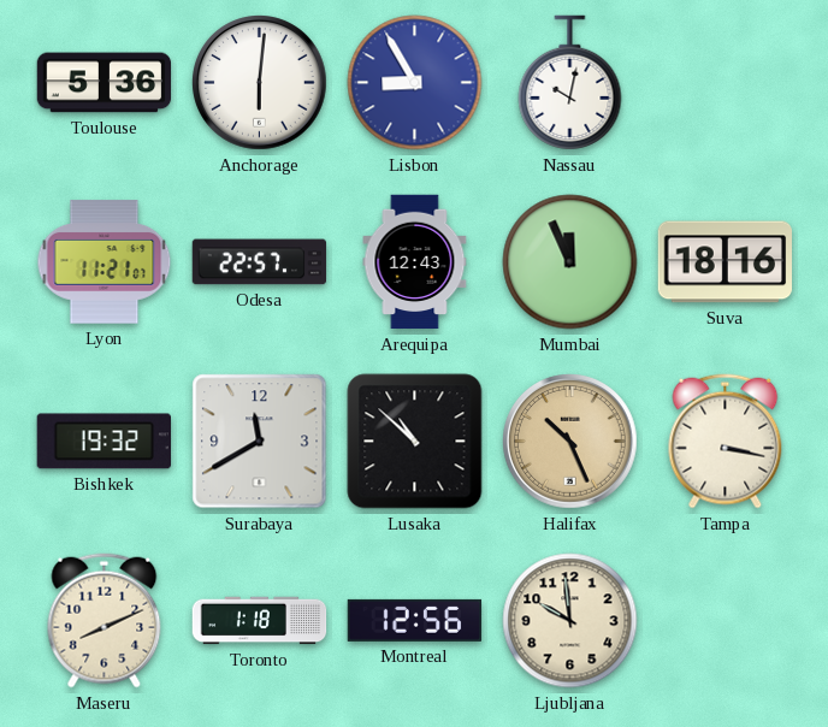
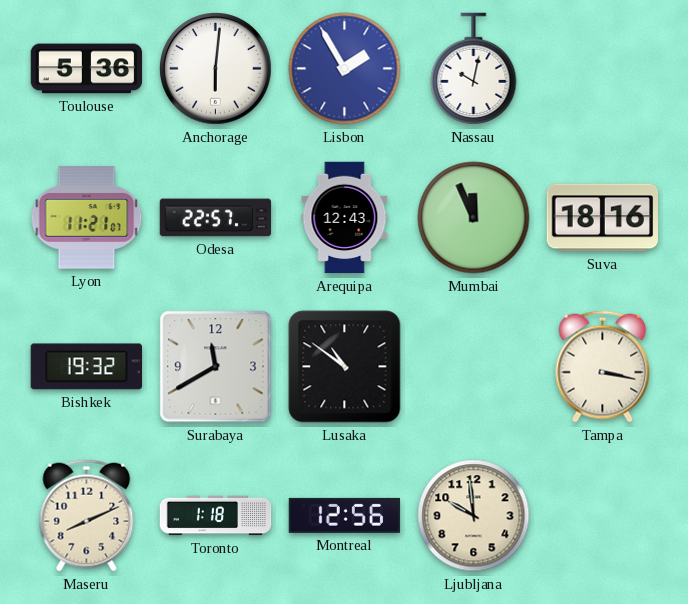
Lisbon: 8:55 -> 1:55
Lusaka: 10:52 -> 10:51
Halifax: 10:26 -> none
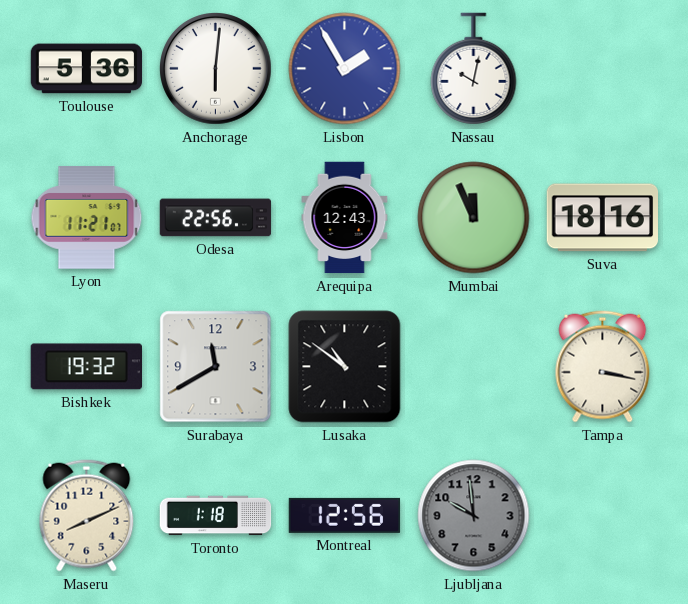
Odesa: 22:57 -> 22:56
Ljubljana dial: cream -> grey
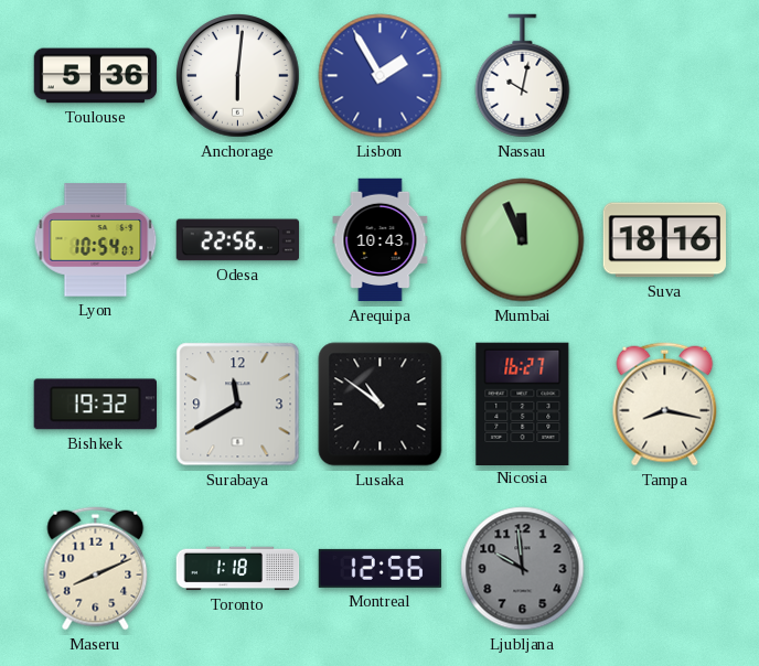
Lyon: 11:21 -> 10:54
Arequipa: 12:43 -> 10:43
Nicosia: none -> 16:27
Tampa: 3:17 -> 8:17
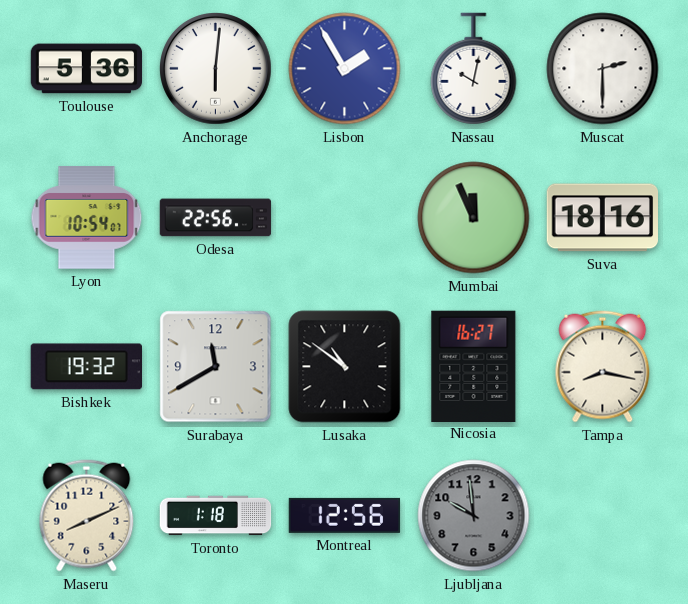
Muscat: none -> 2:30
Arequipa: 10:43 -> none
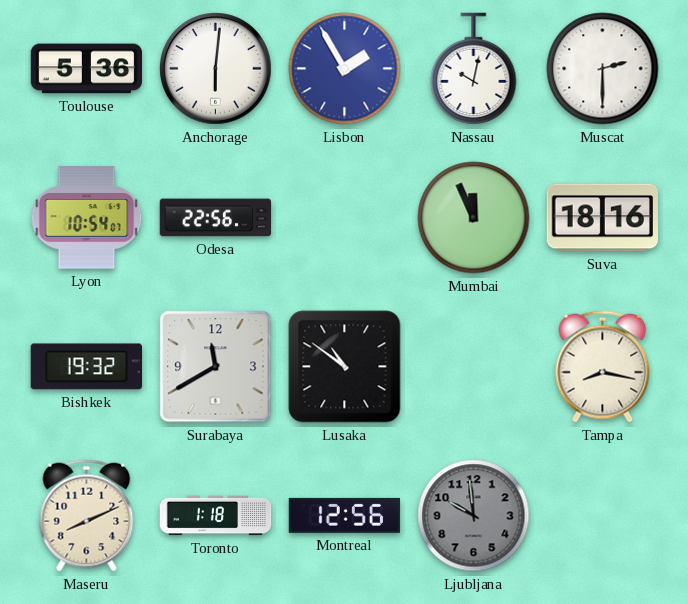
Nicosia: 16:27 -> none
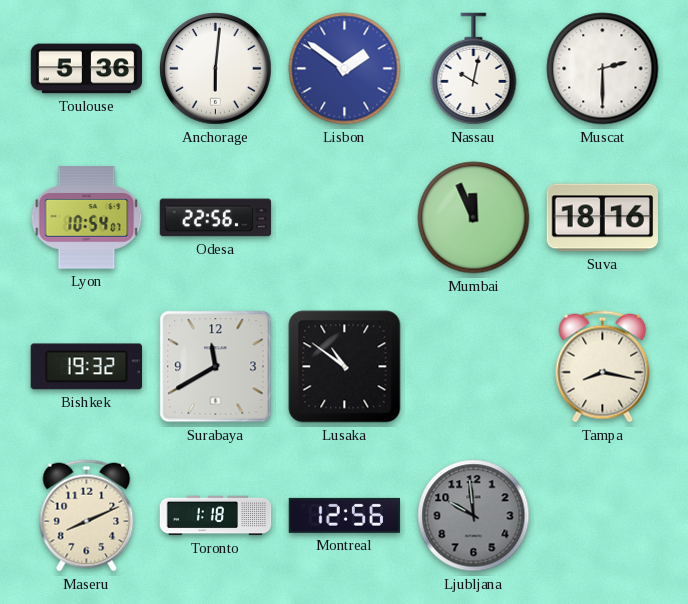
Lisbon: 1:55 -> 1:51
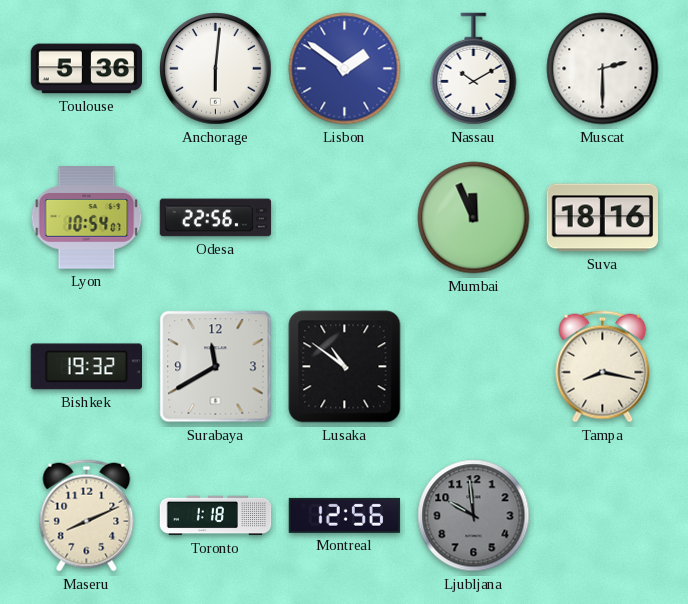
Nassau: 10:02 -> 10:10
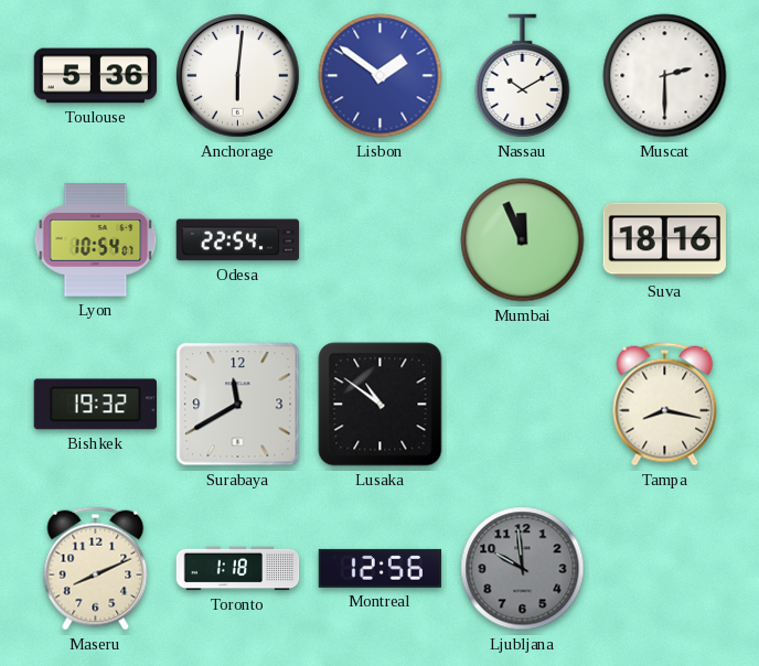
Odesa: 22:56 -> 22:54
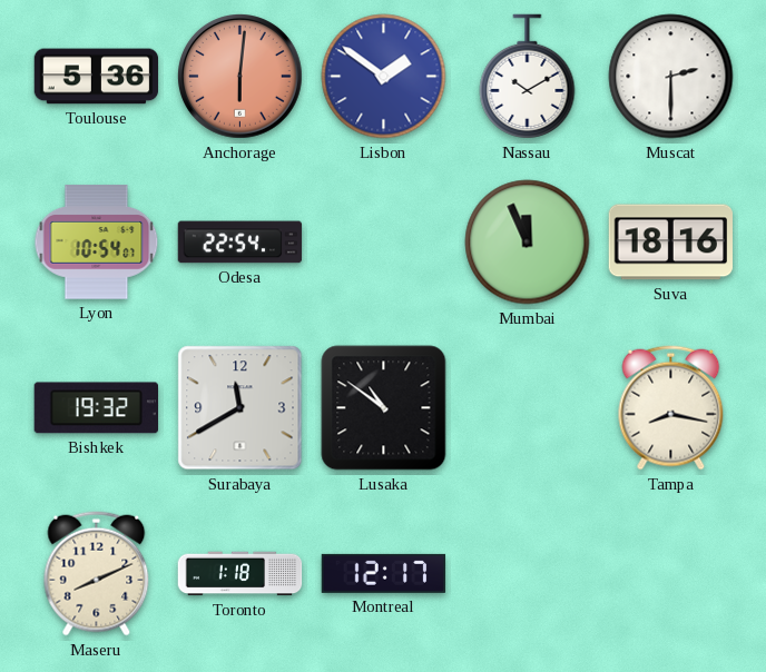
Anchorage dial: white -> salmon
Montreal: 12:56 -> 12:17
Ljubljana: 9:59 -> none
